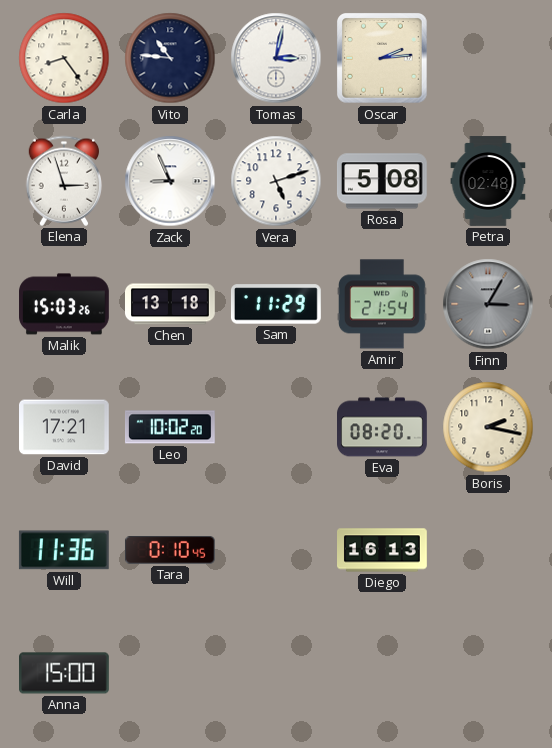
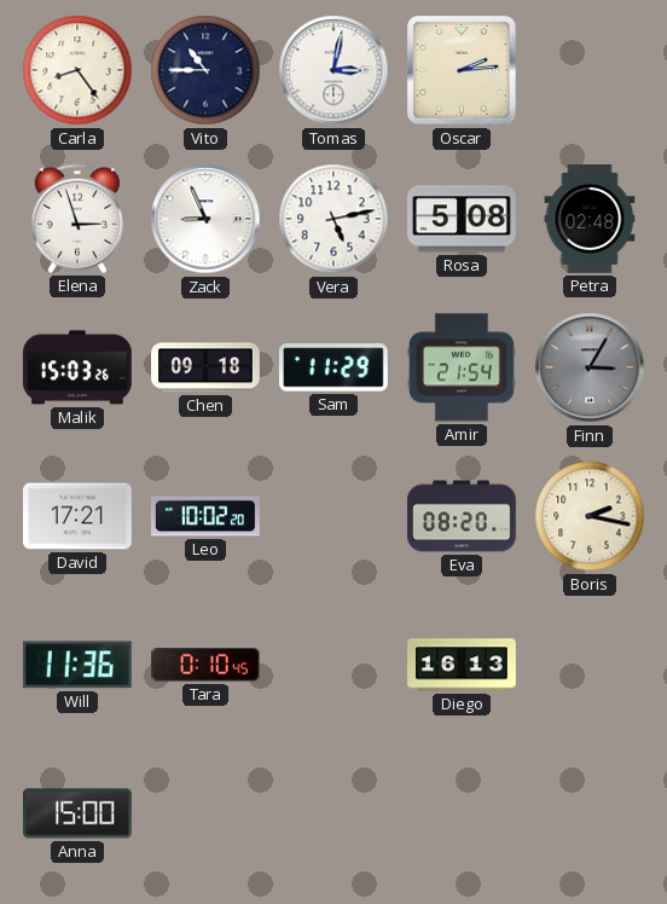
Vito: 10:46 -> 10:45
Vera: 5:12 -> 5:13
Chen: 13:18 -> 09:18
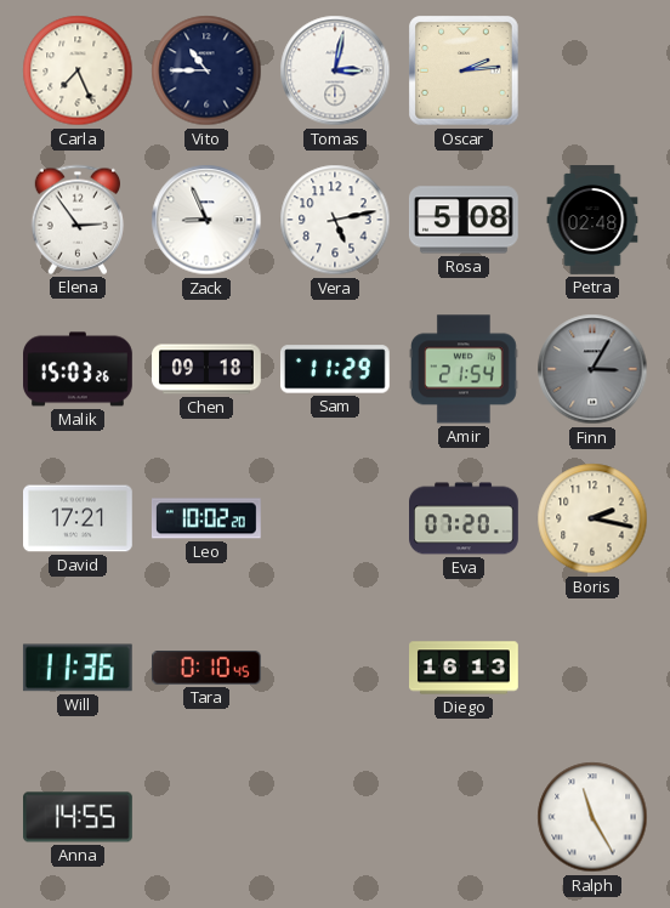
Carla: 8:24 -> 7:26
Elena: 2:57 -> 2:54
Eva: 08:20 -> 07:20
Anna: 15:00 -> 14:55
Ralph: none -> 11:25
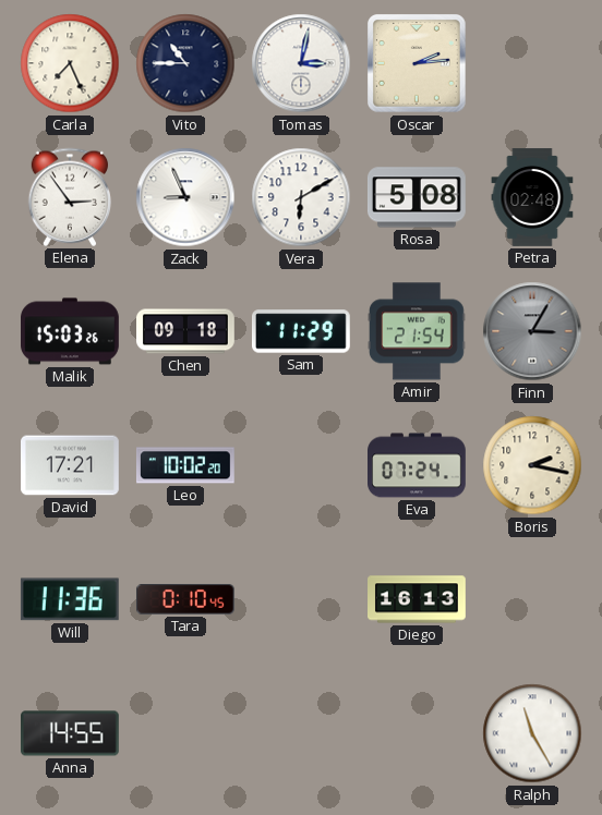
Vera: 5:13 -> 6:10
Eva: 07:20 -> 07:24
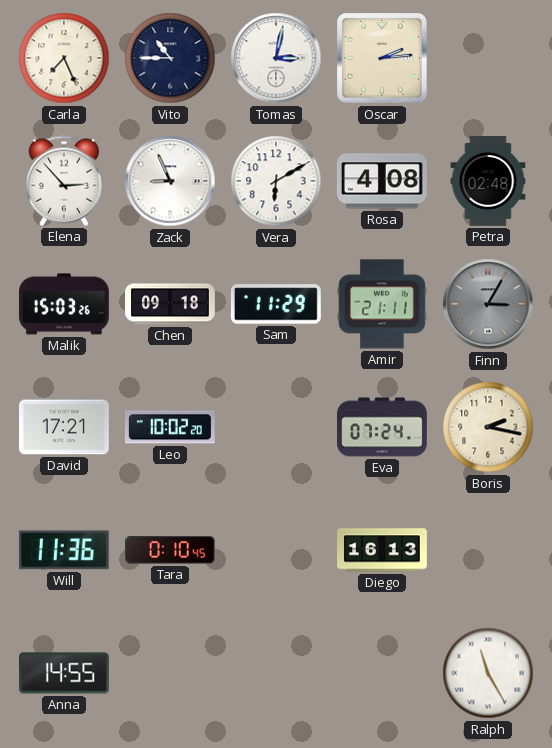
Elena: 2:54 -> 2:53
Rosa: 5:08 -> 4:08
Amir: 21:54 -> 21:11
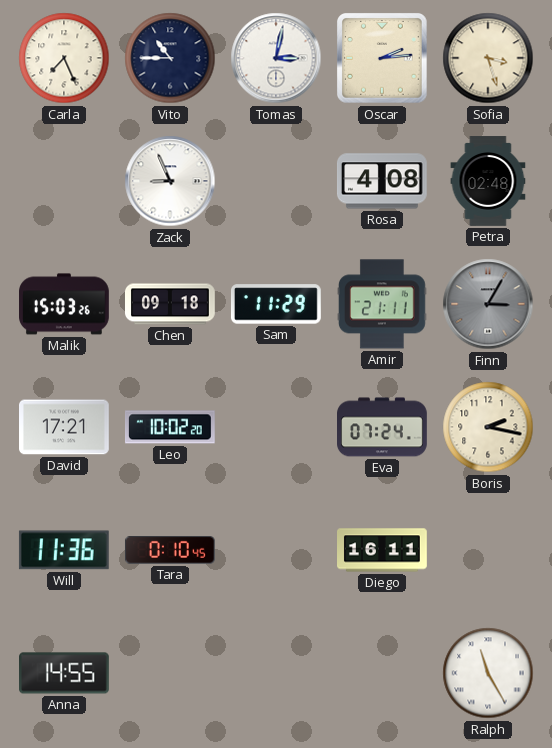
Sofia: none -> 3:27
Elena: 2:53 -> none
Vera: 6:10 -> none
Diego: 16:13 -> 16:11
